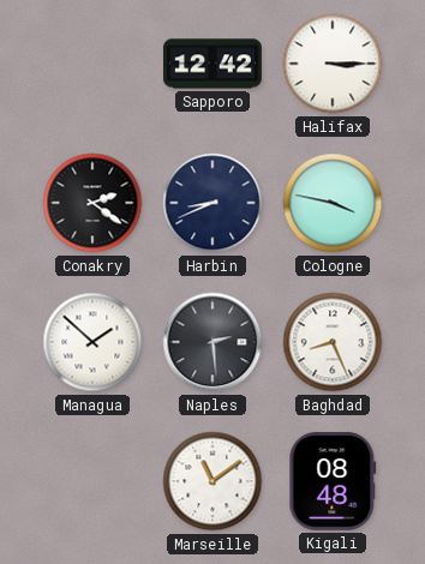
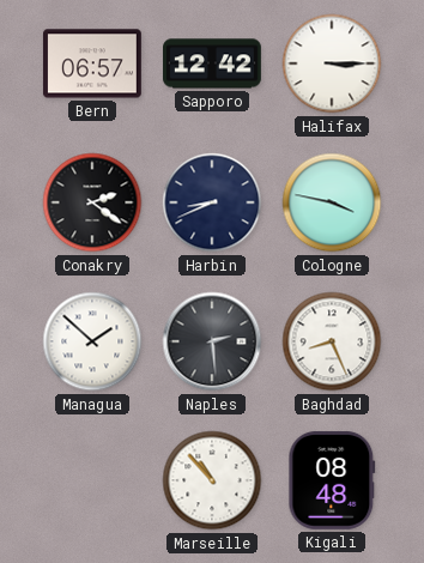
Bern: none -> 06:57
Marseille: 11:09 -> 10:53
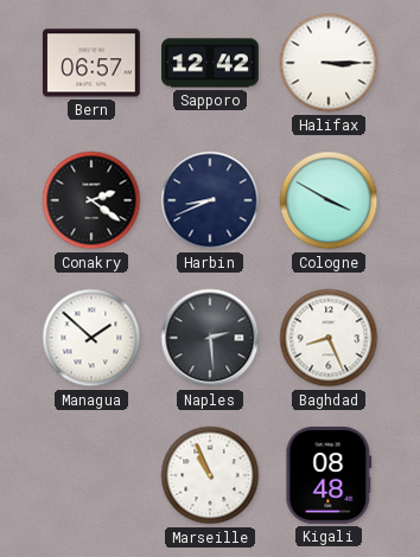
Cologne: 3:47 -> 3:50
Marseille: 10:53 -> 10:56
